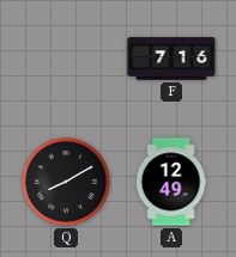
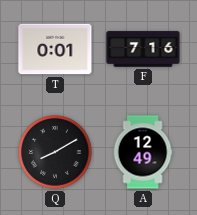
T: none -> 0:01
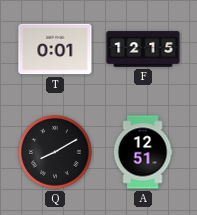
F: 7:16 -> 12:15
A: 12:49 -> 12:51
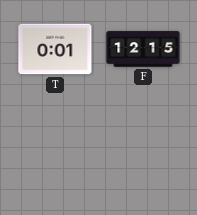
Q: 8:10 -> none
A: 12:51 -> none
